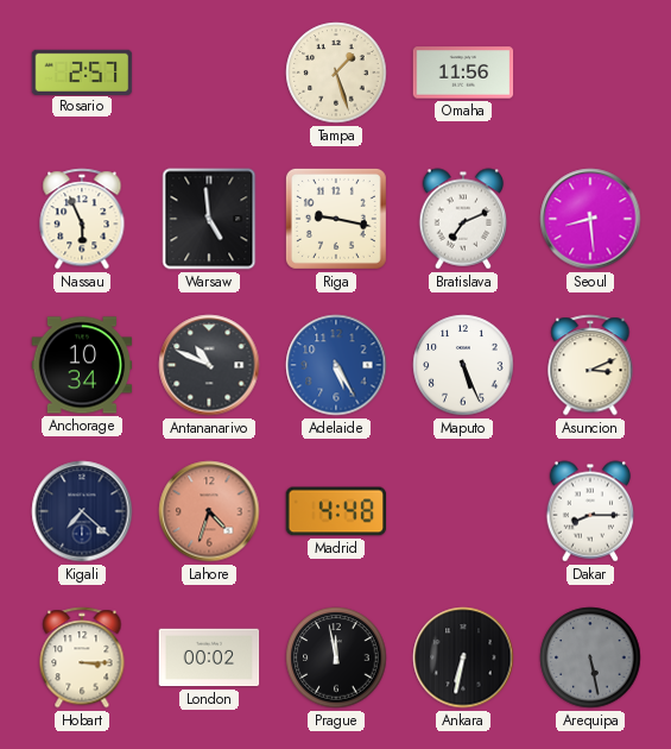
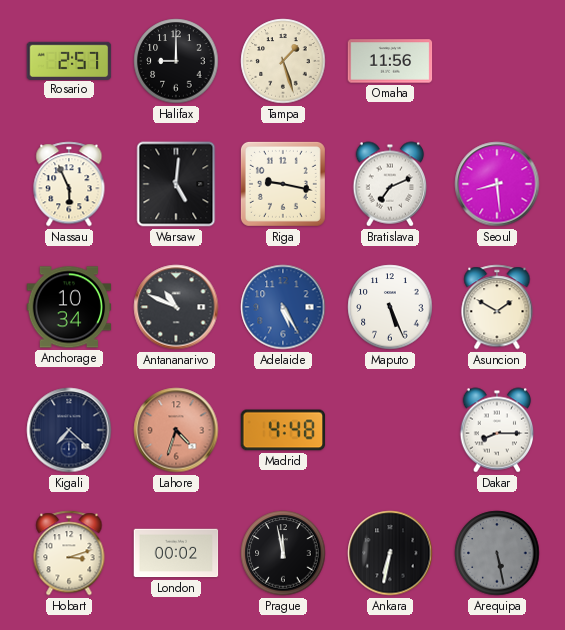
Halifax: none -> 9:00
Warsaw: 4:59 -> 5:01
Asuncion: 3:11 -> 1:50
Hobart: 3:15 -> 3:12
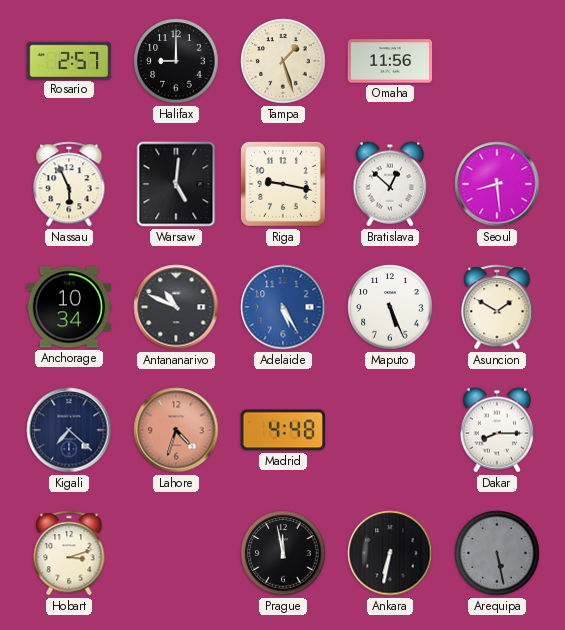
Bratislava: 7:11 -> 12:52
London: 00:02 -> none
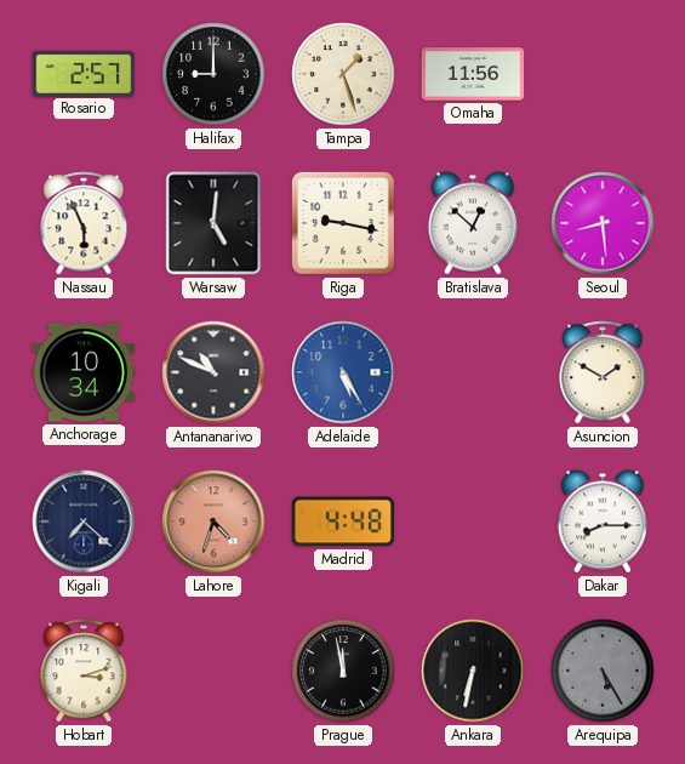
Maputo: 5:26 -> none
Arequipa: 5:28 -> 5:25
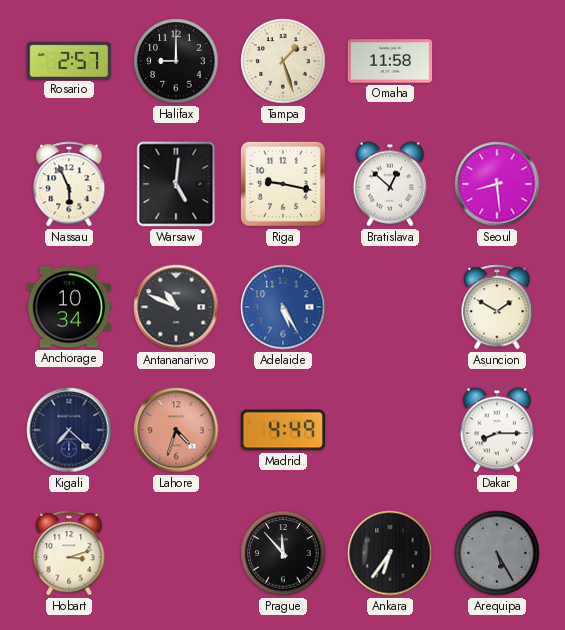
Omaha: 11:56 -> 11:58
Madrid: 4:48 -> 4:49
Prague: 11:58 -> 11:53
Ankara: 6:32 -> 6:36
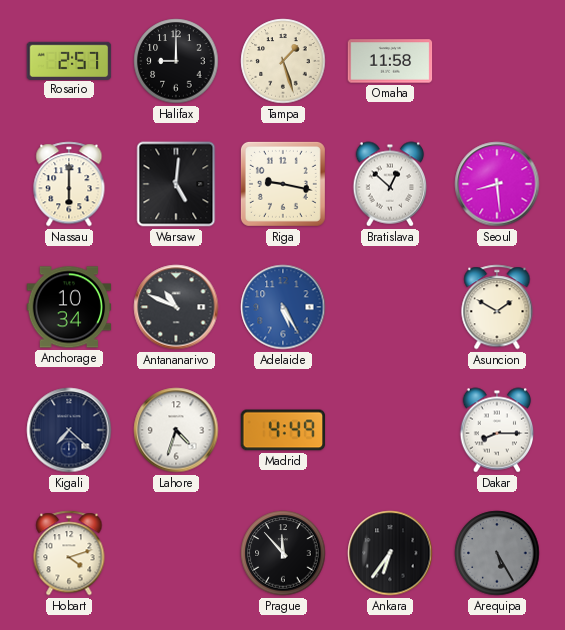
Nassau: 5:56 -> 6:00
Lahore dial: salmon -> white
Hobart: 3:12 -> 4:12
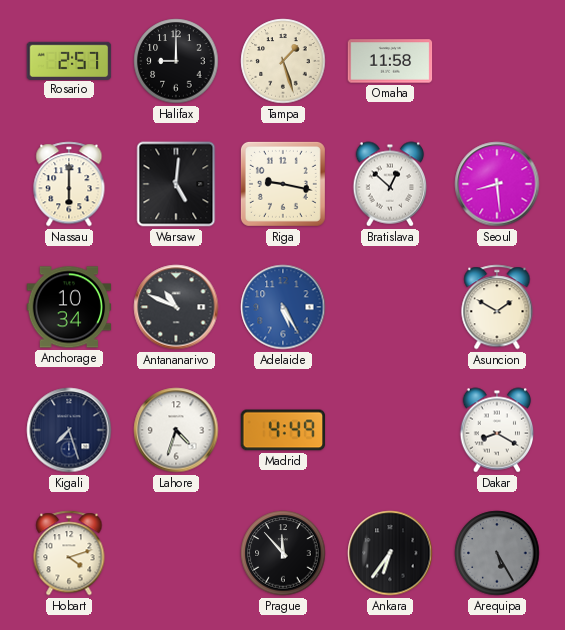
Kigali: 7:22 -> 7:27
Dakar: 8:15 -> 8:20
